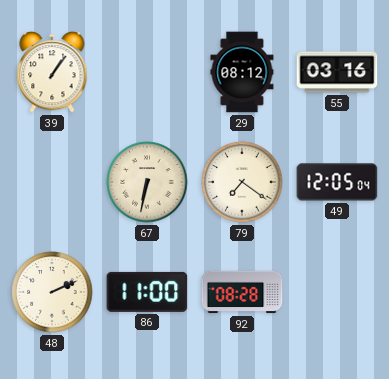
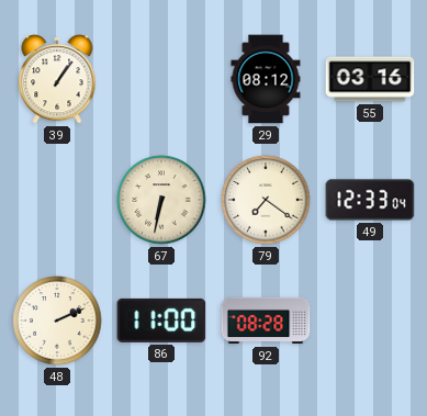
49: 12:05 -> 12:33
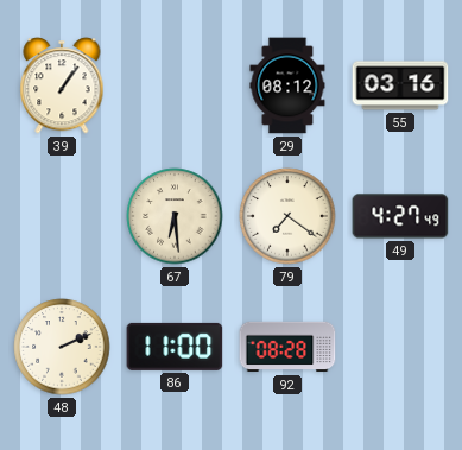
67: 6:32 -> 6:29
49: 12:33 -> 4:27
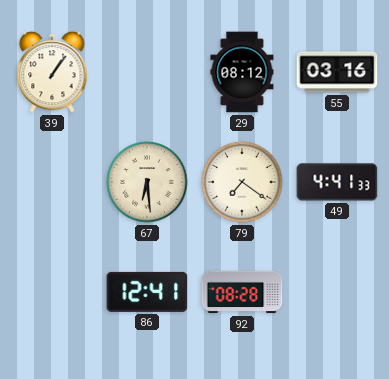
49: 4:27 -> 4:41
48: 2:11 -> none
86: 11:00 -> 12:41
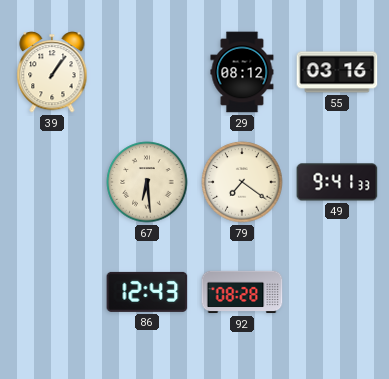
49: 4:41 -> 9:41
86: 12:41 -> 12:43
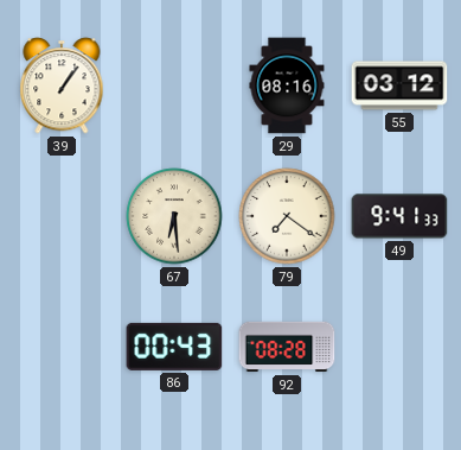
29: 08:12 -> 08:16
55: 03:16 -> 03:12
86: 12:43 -> 00:43
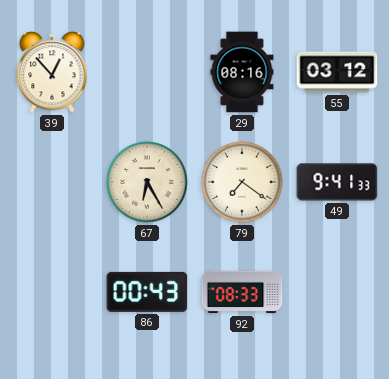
39: 1:06 -> 12:53
67: 6:29 -> 6:25
92: 08:28 -> 08:33
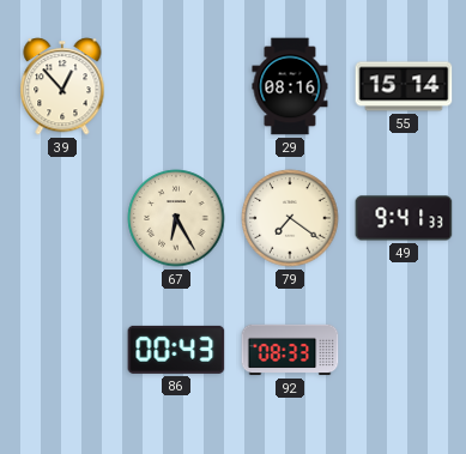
55: 03:12 -> 15:14
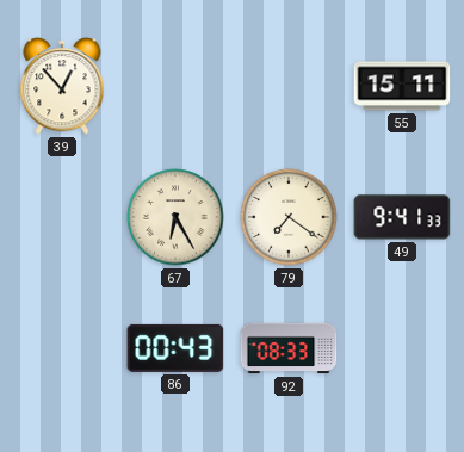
29: 08:16 -> none
55: 15:14 -> 15:11
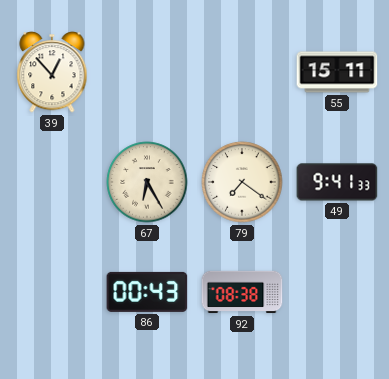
92: 08:33 -> 08:38
